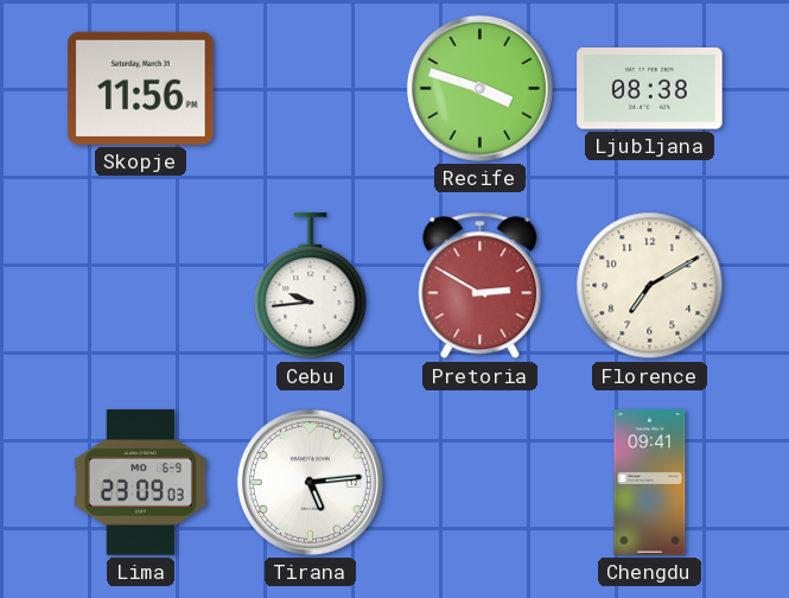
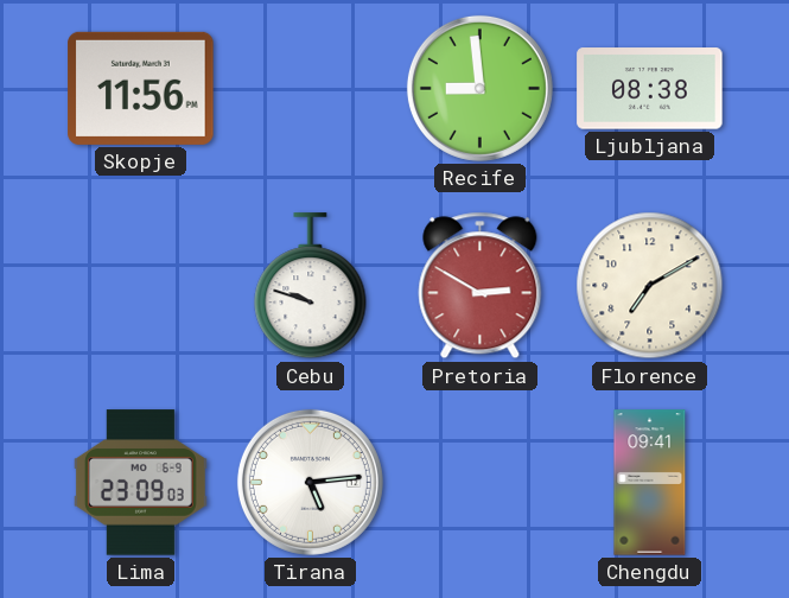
Recife: 3:48 -> 8:59
Cebu: 9:44 -> 9:48
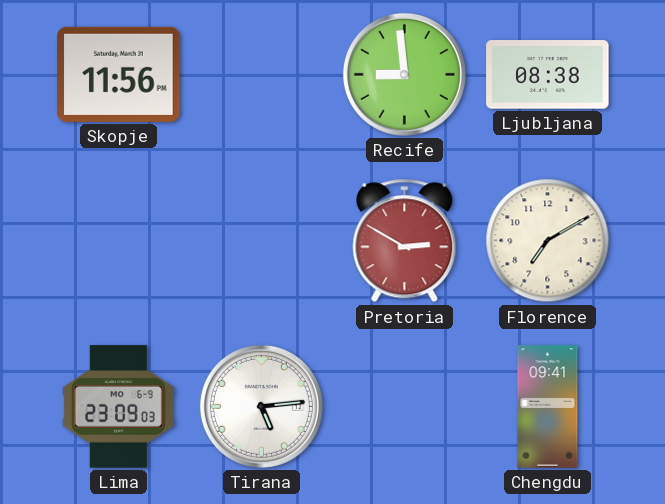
Cebu: 9:48 -> none
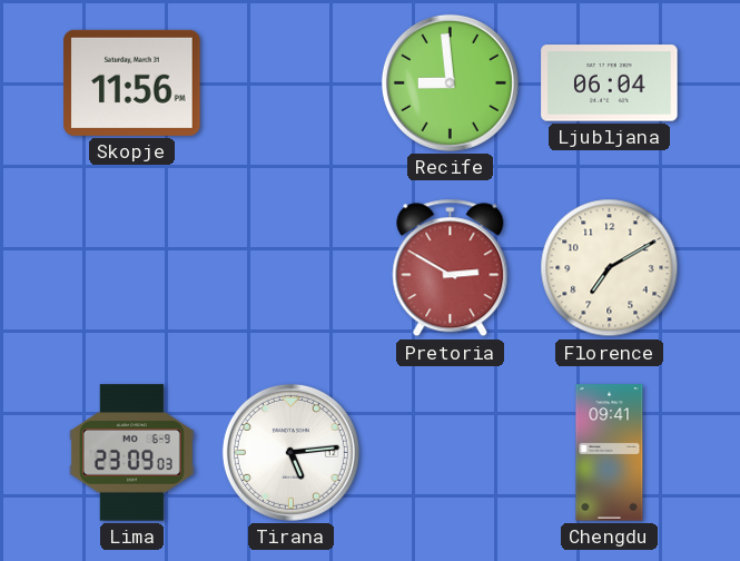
Ljubljana: 08:38 -> 06:04
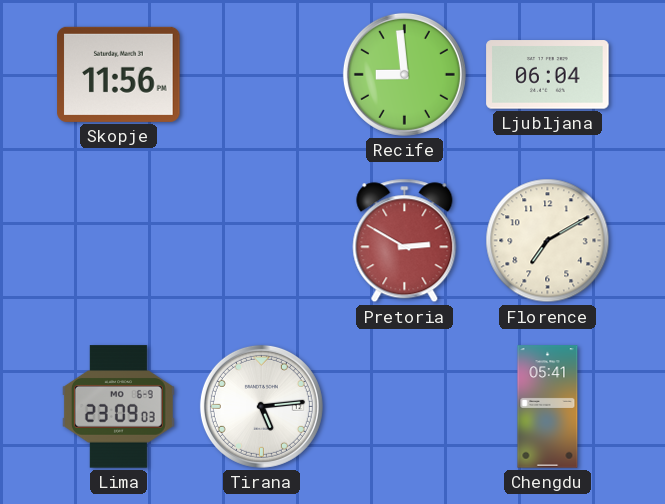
Chengdu: 09:41 -> 05:41
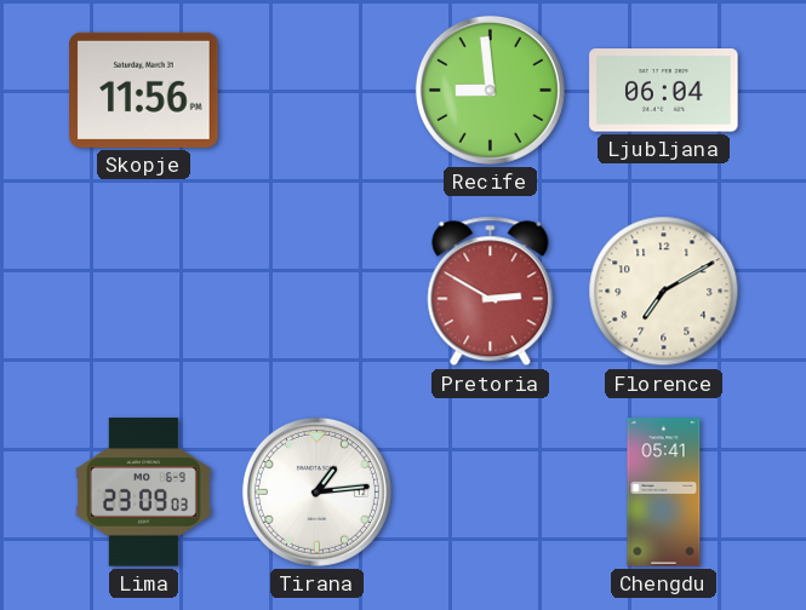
Tirana: 5:14 -> 1:14
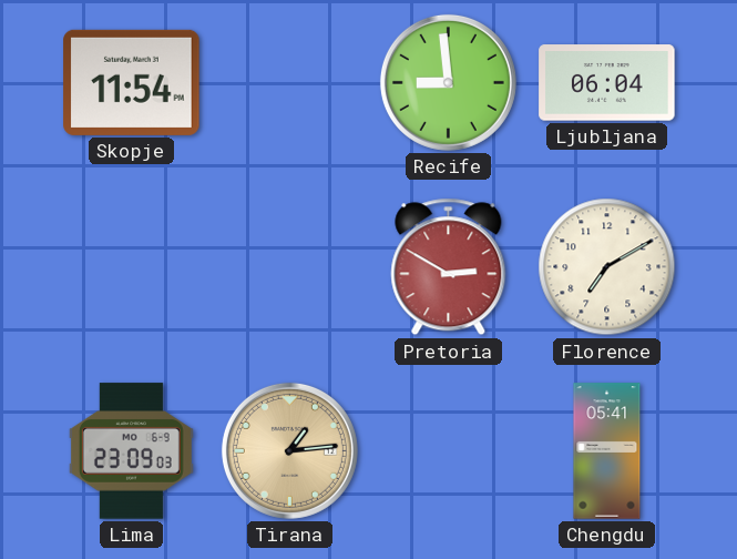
Skopje: 11:56 -> 11:54
Tirana dial: white -> champagne
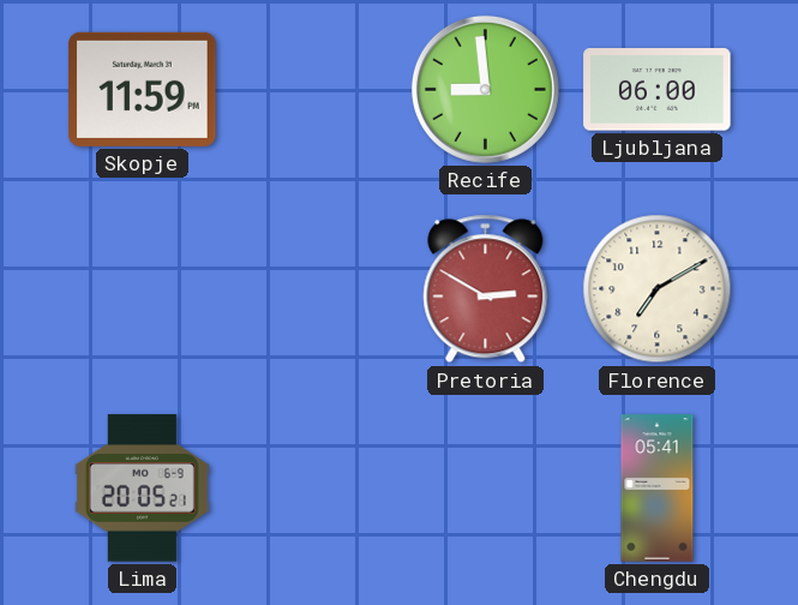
Skopje: 11:54 -> 11:59
Ljubljana: 06:04 -> 06:00
Lima: 23:09 -> 20:05
Tirana: 1:14 -> none
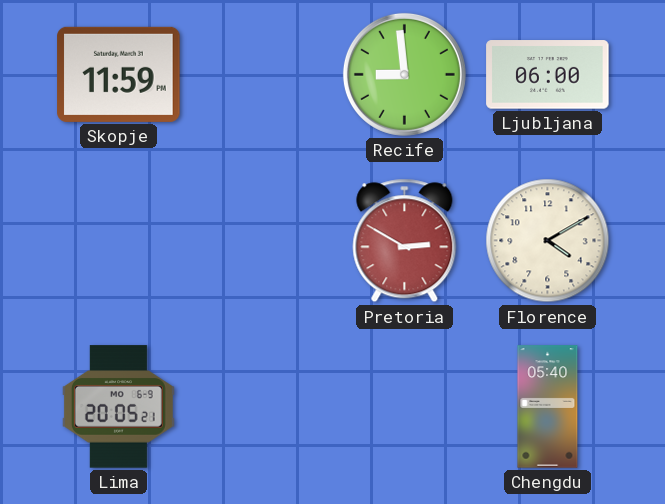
Florence: 7:10 -> 4:10
Chengdu: 05:41 -> 05:40
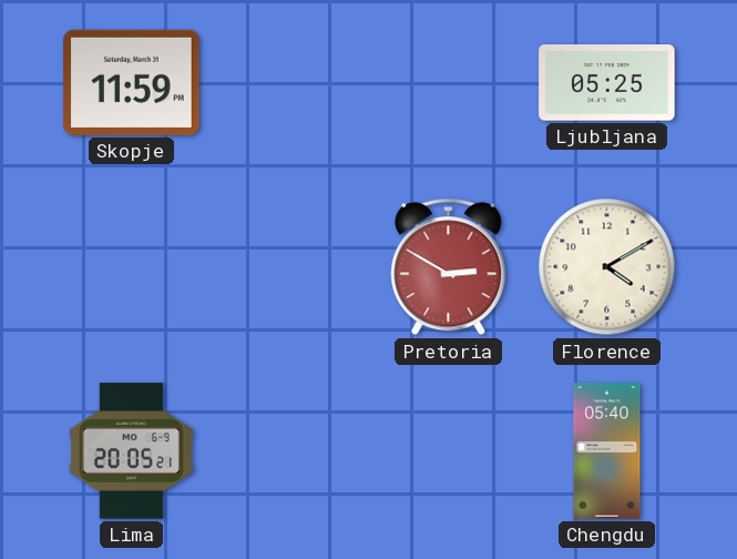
Recife: 8:59 -> none
Ljubljana: 06:00 -> 05:25
